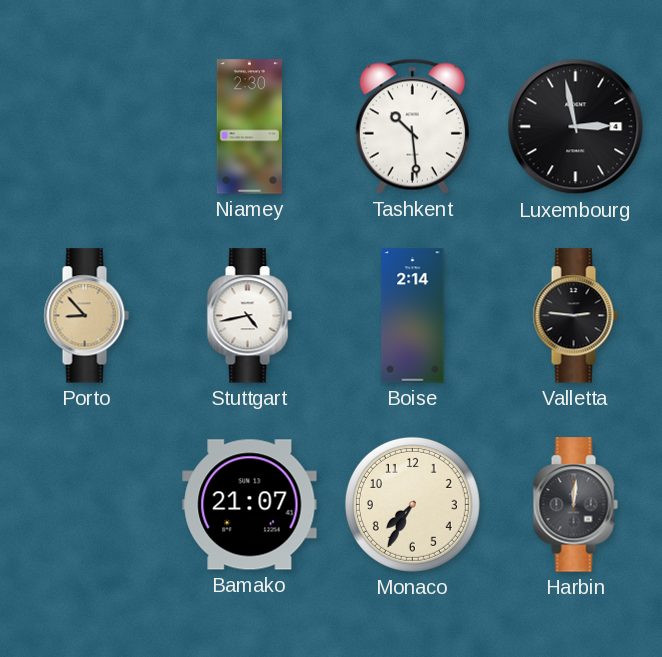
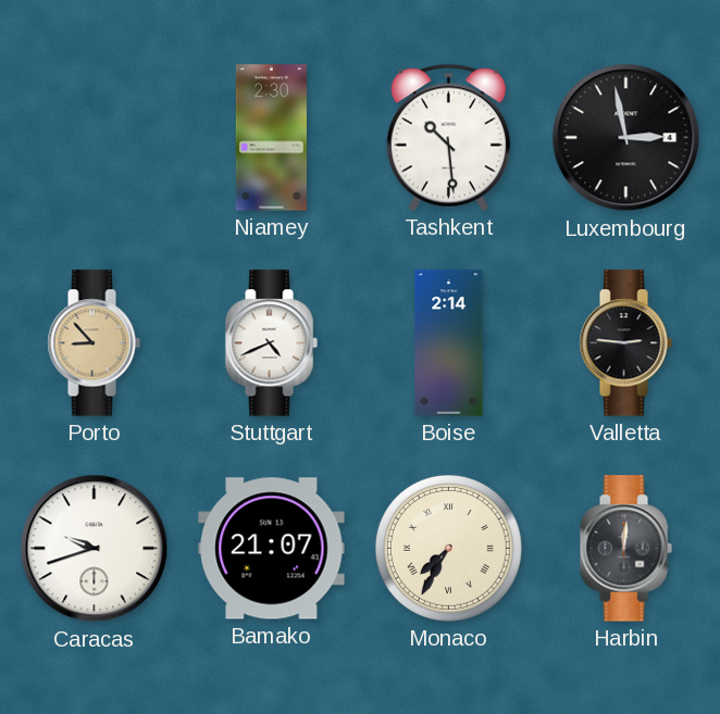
Stuttgart: 4:43 -> 4:41
Caracas: none -> 9:42
Monaco numerals: Arabic -> Roman
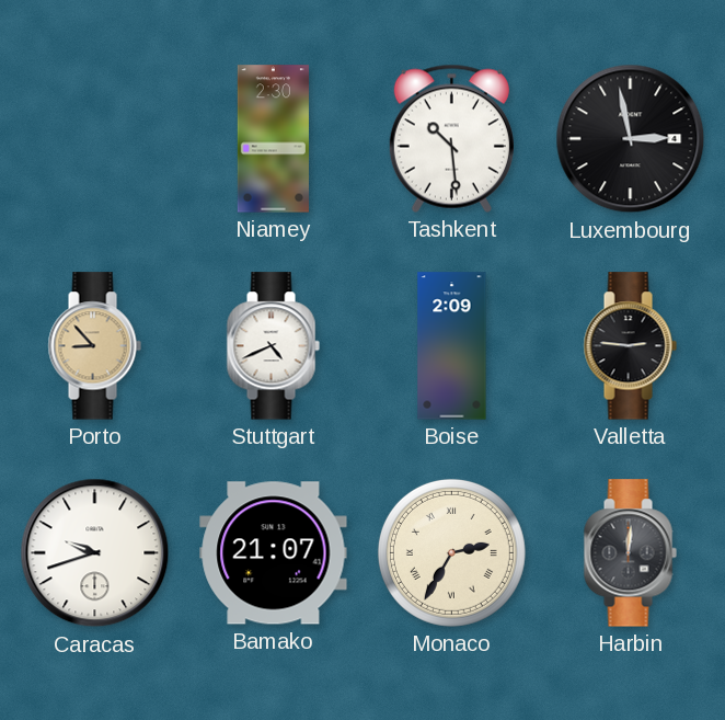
Boise: 2:14 -> 2:09
Monaco: 7:35 -> 2:35
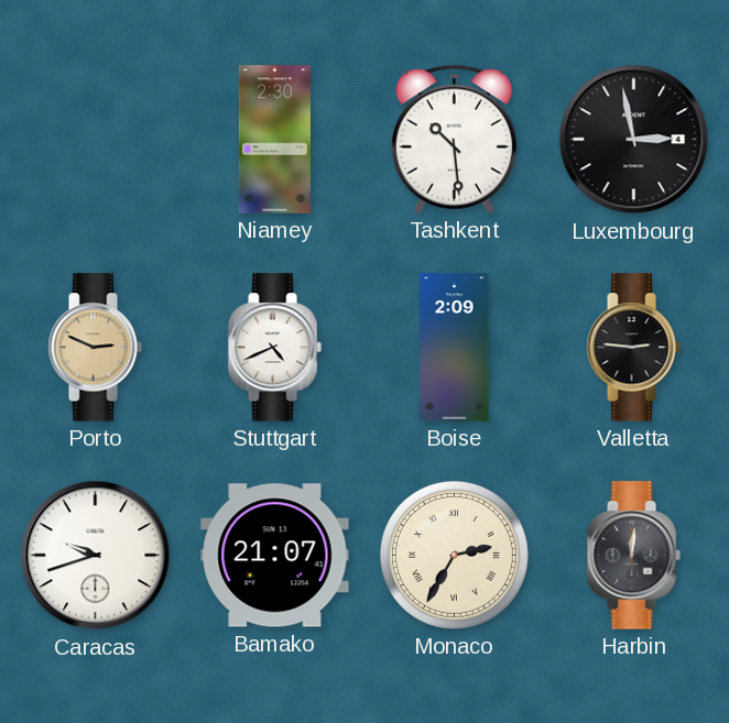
Porto: 8:53 -> 2:49
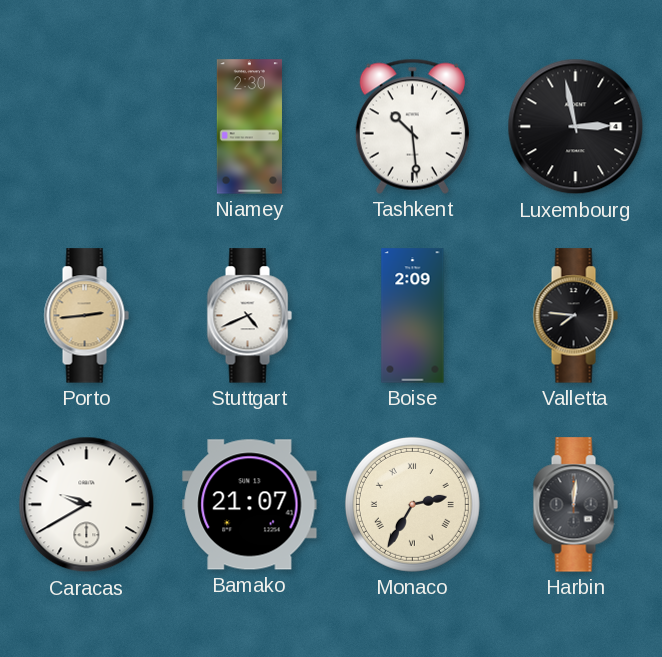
Porto: 2:49 -> 2:44
Valletta: 2:46 -> 7:46
Caracas: 9:42 -> 9:40
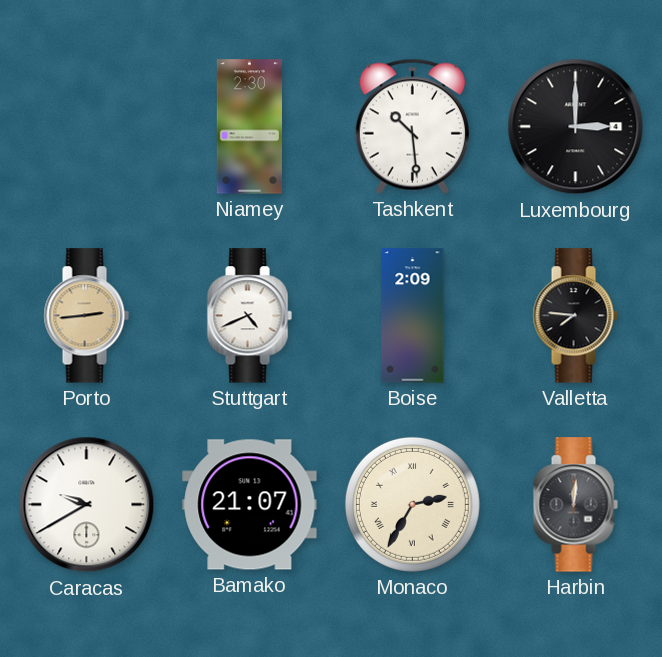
Luxembourg: 2:58 -> 3:00
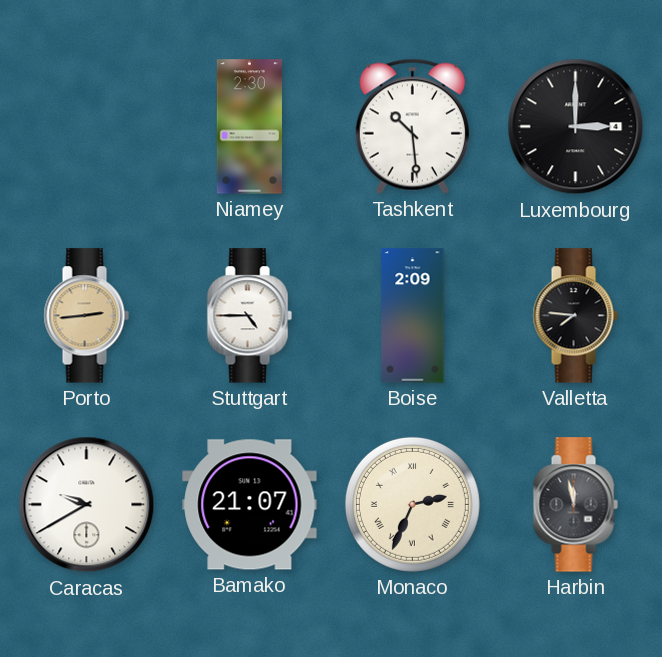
Stuttgart: 4:41 -> 4:45
Monaco: 2:35 -> 2:34
Harbin: 12:01 -> 11:58
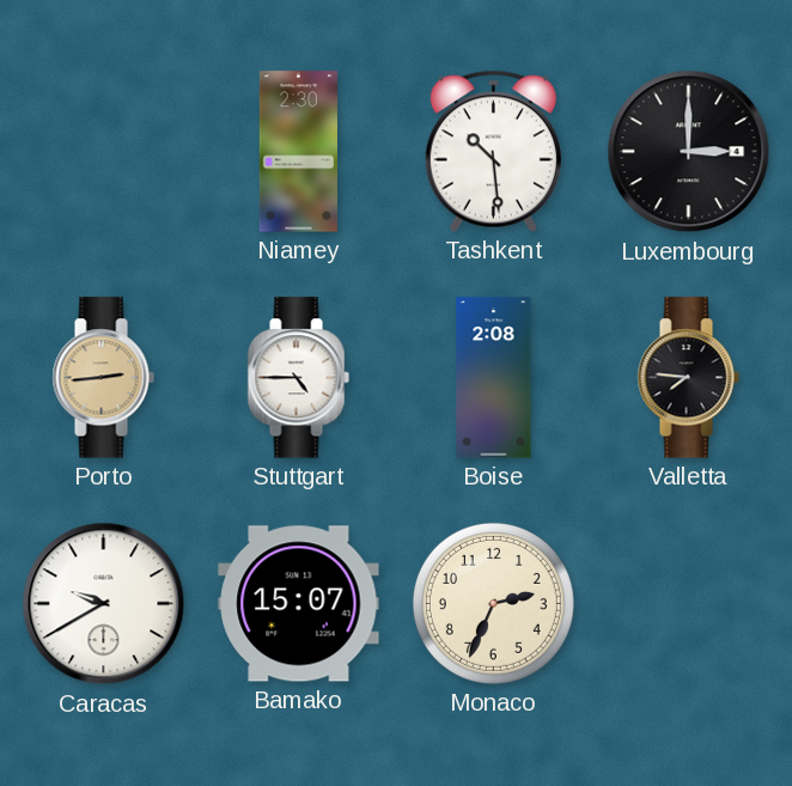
Boise: 2:09 -> 2:08
Bamako: 21:07 -> 15:07
Monaco numerals: Roman -> Arabic
Harbin: 11:58 -> none
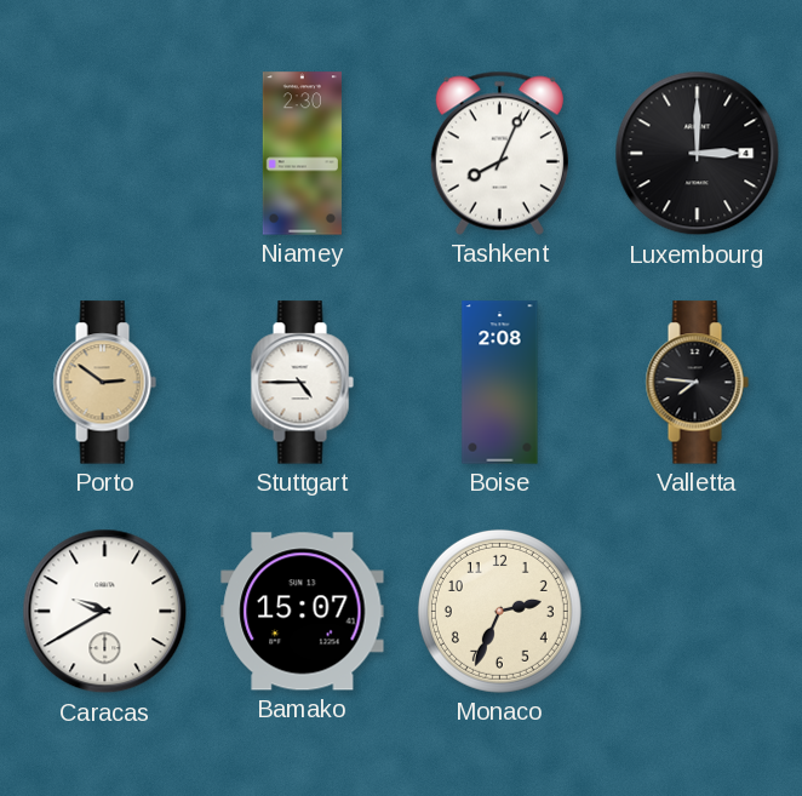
Tashkent: 10:29 -> 8:04
Porto: 2:44 -> 2:51
